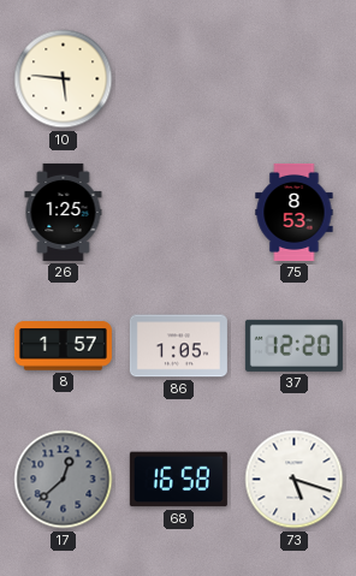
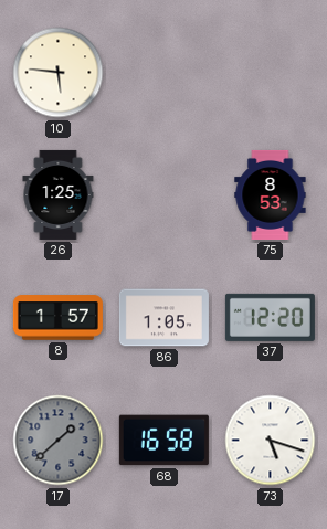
17: 12:38 -> 1:38
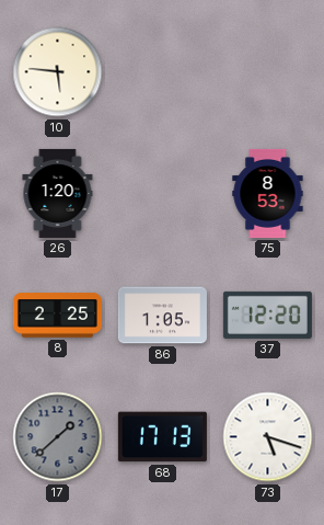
26: 1:25 -> 1:20
8: 1:57 -> 2:25
68: 16:58 -> 17:13
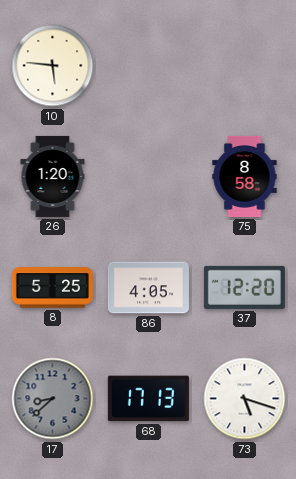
75: 8:53 -> 8:58
8: 2:25 -> 5:25
86: 1:05 -> 4:05
17: 1:38 -> 8:38
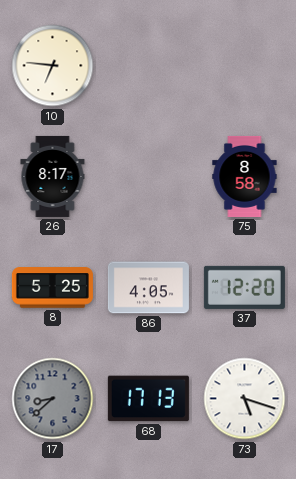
10: 5:46 -> 6:46
26: 1:20 -> 8:17
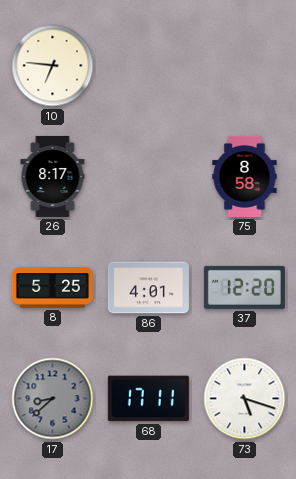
86: 4:05 -> 4:01
68: 17:13 -> 17:11
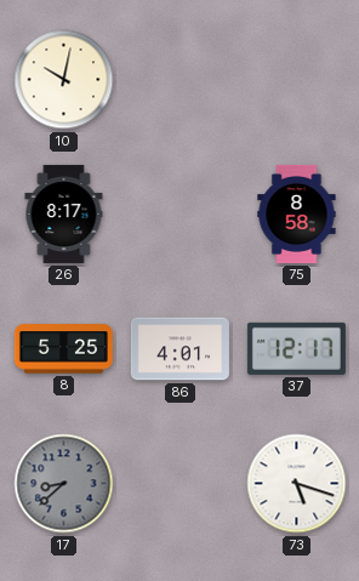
10: 6:46 -> 10:02
37: 12:20 -> 12:17
68: 17:11 -> none
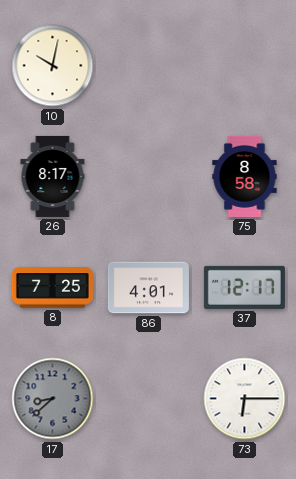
8: 5:25 -> 7:25
73: 5:18 -> 6:15
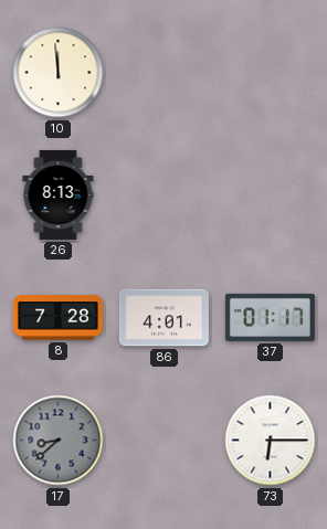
10: 10:02 -> 11:59
26: 8:17 -> 8:13
75: 8:58 -> none
8: 7:25 -> 7:28
37: 12:17 -> 01:17
